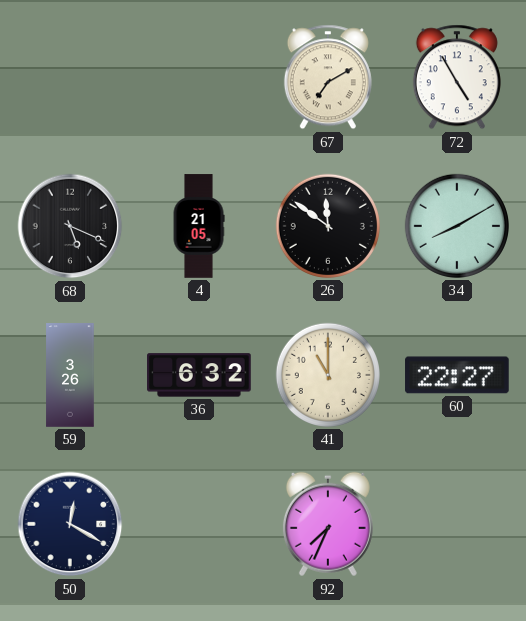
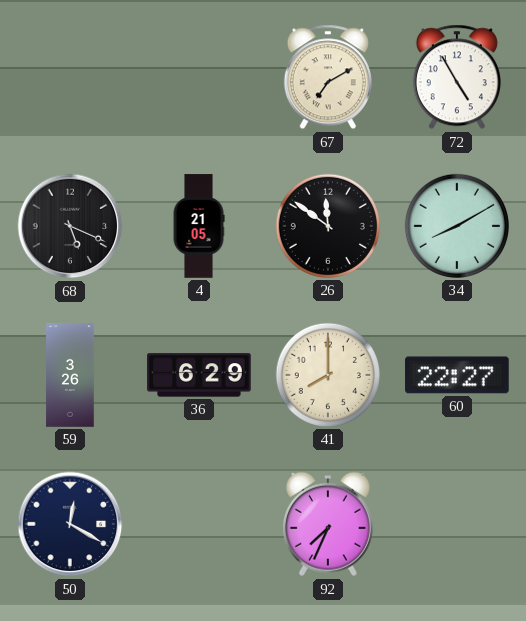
36: 6:32 -> 6:29
41: 11:00 -> 8:00
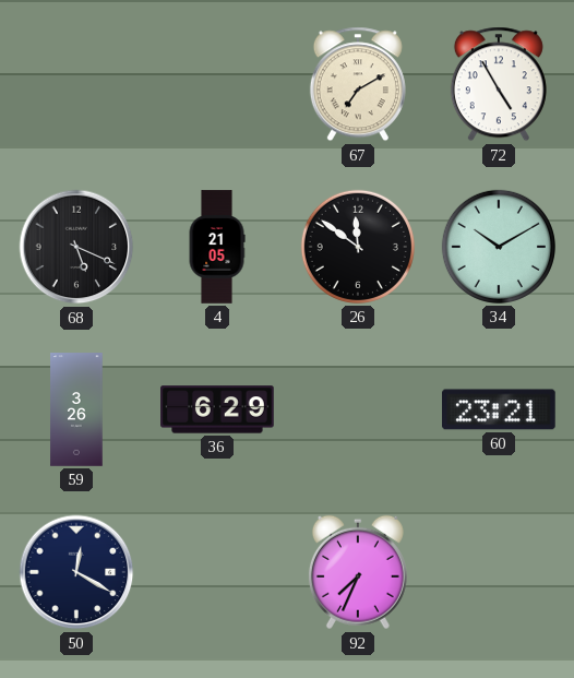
34: 8:10 -> 10:10
41: 8:00 -> none
60: 22:27 -> 23:21
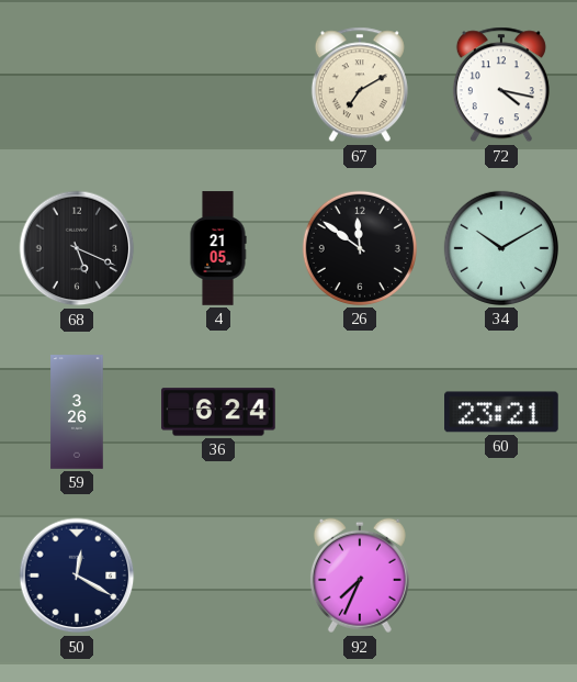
72: 4:55 -> 4:17
36: 6:29 -> 6:24
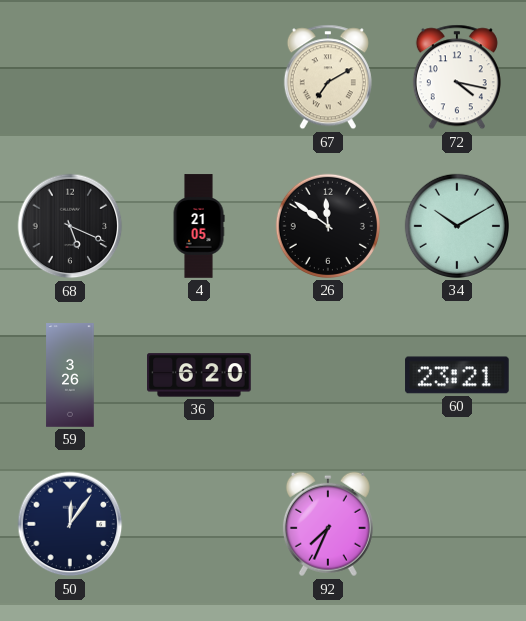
36: 6:24 -> 6:20
50: 12:20 -> 12:06
